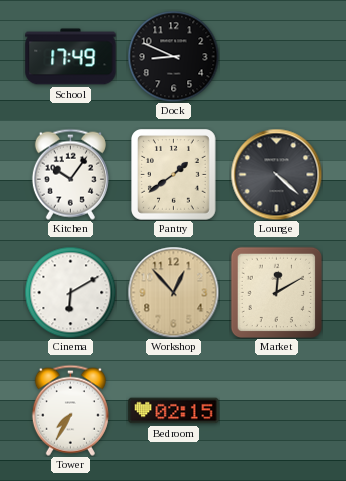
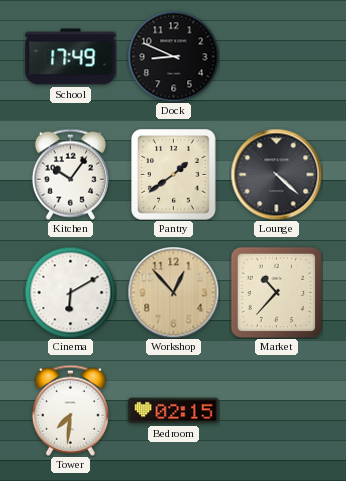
Market: 12:10 -> 10:37
Tower: 7:35 -> 7:31
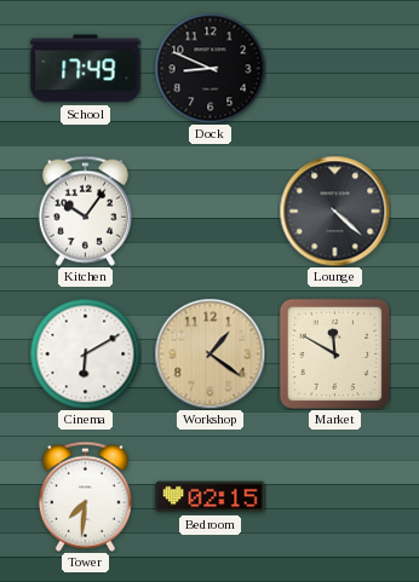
Pantry: 1:39 -> none
Workshop: 12:53 -> 1:21
Market: 10:37 -> 11:50
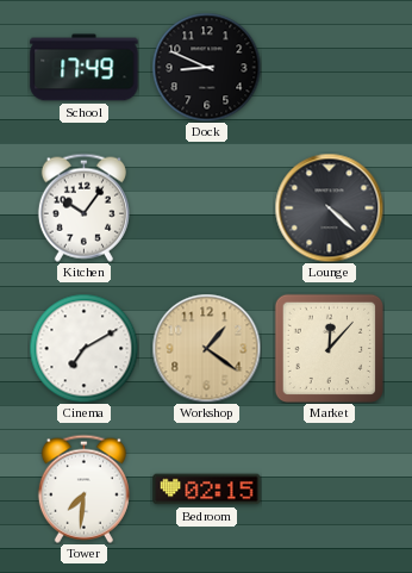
Cinema: 6:10 -> 7:10
Market: 11:50 -> 12:07
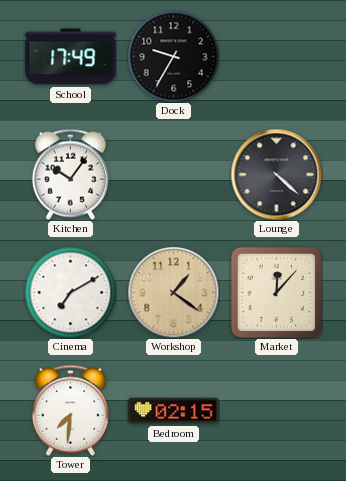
Dock: 8:49 -> 9:35
